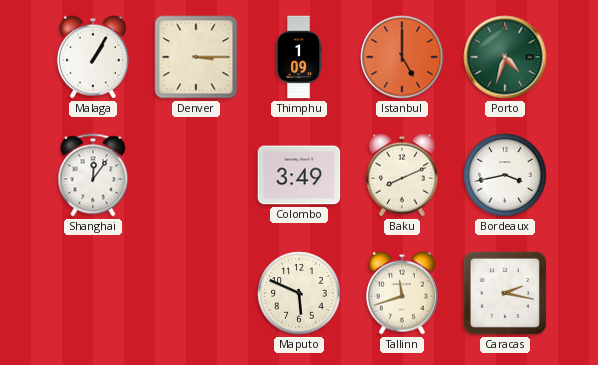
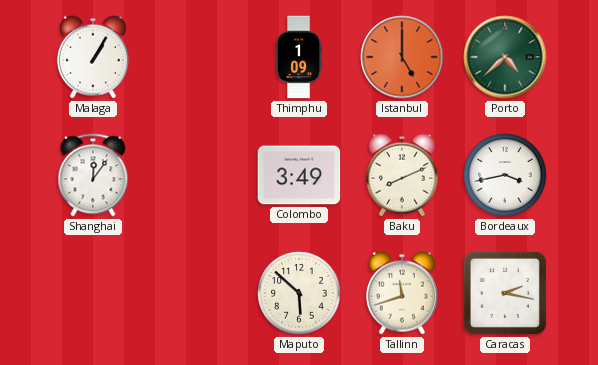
Denver: 3:15 -> none
Porto: 4:33 -> 4:38
Maputo: 5:49 -> 5:52
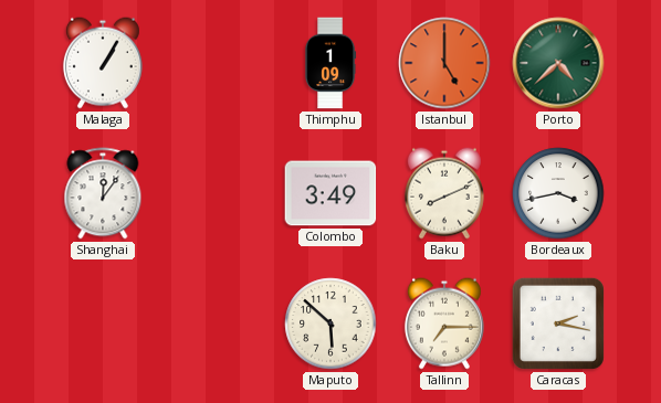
Tallinn: 11:42 -> 7:15
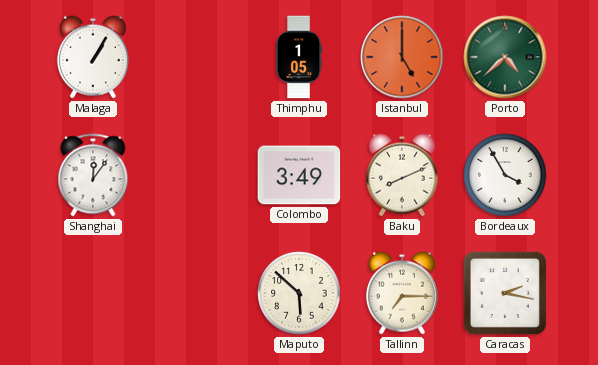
Thimphu: 1:09 -> 1:05
Bordeaux: 3:43 -> 3:55
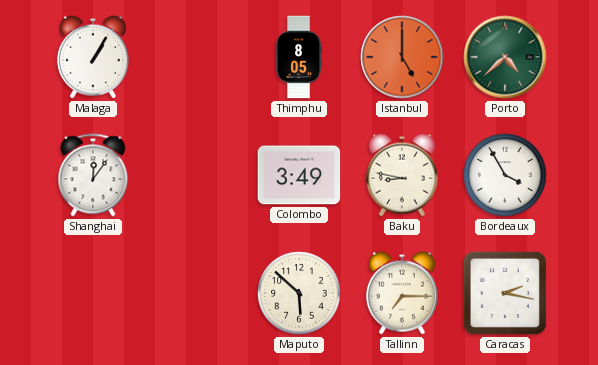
Thimphu: 1:05 -> 8:05
Baku: 8:11 -> 8:47
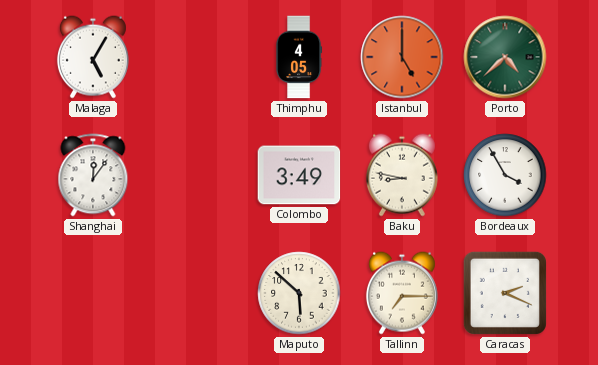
Malaga: 1:05 -> 5:05
Thimphu: 8:05 -> 4:05
Caracas: 2:17 -> 2:19
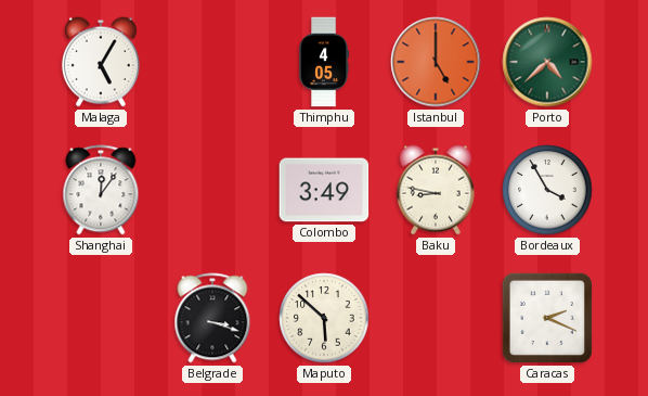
Belgrade: none -> 3:18
Tallinn: 7:15 -> none
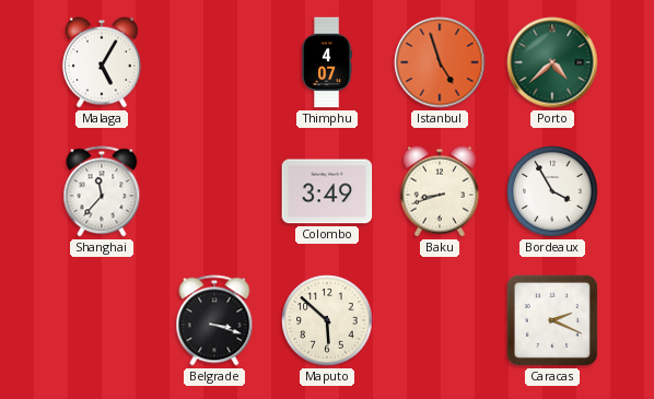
Thimphu: 4:05 -> 4:07
Istanbul: 5:00 -> 4:57
Shanghai: 12:06 -> 11:37
Baku: 8:47 -> 8:42
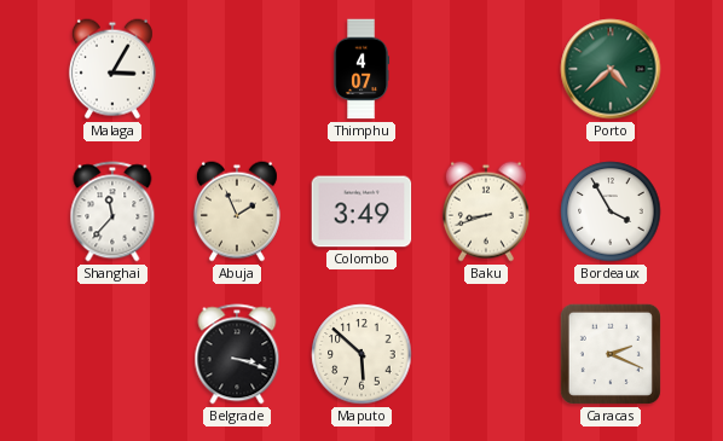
Malaga: 5:05 -> 3:05
Istanbul: 4:57 -> none
Abuja: none -> 1:56
